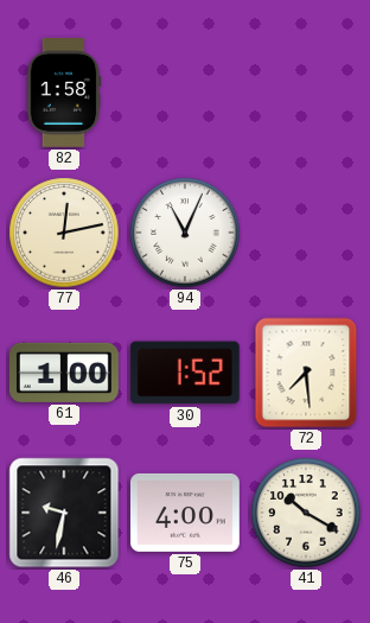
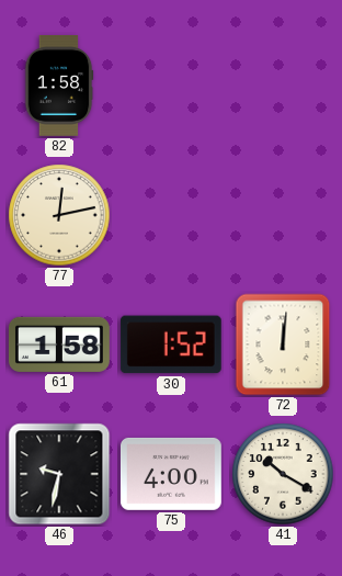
94: 11:04 -> none
61: 1:00 -> 1:58
72: 7:29 -> 12:01
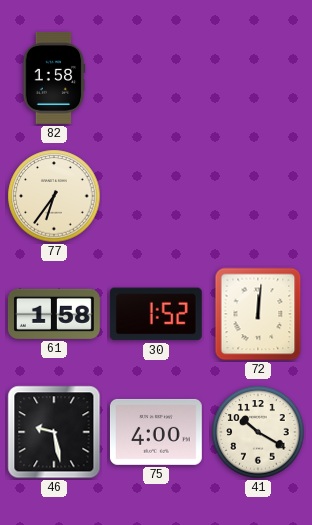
77: 12:13 -> 6:36
46: 9:32 -> 9:28
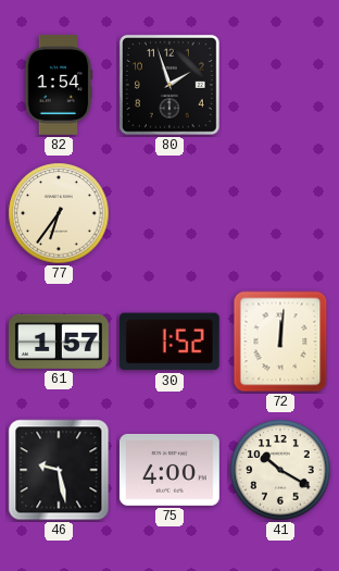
82: 1:58 -> 1:54
80: none -> 1:57
61: 1:58 -> 1:57
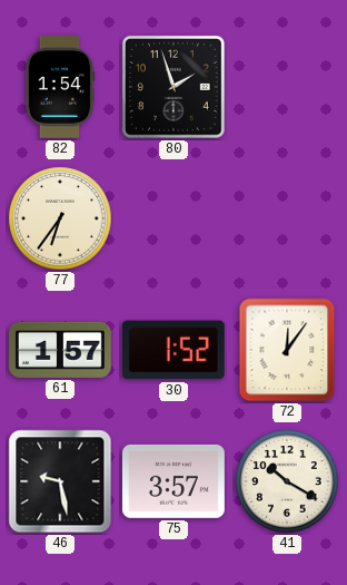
72: 12:01 -> 12:06
75: 4:00 -> 3:57
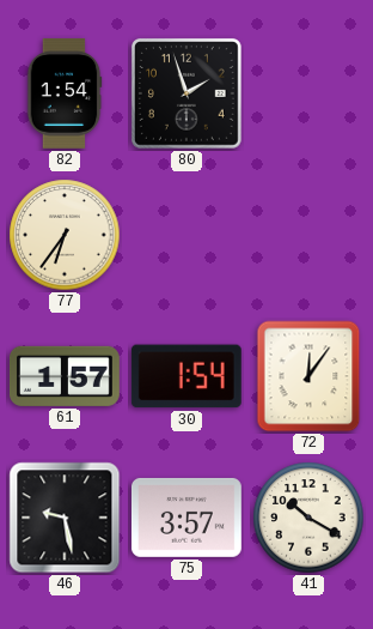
30: 1:52 -> 1:54
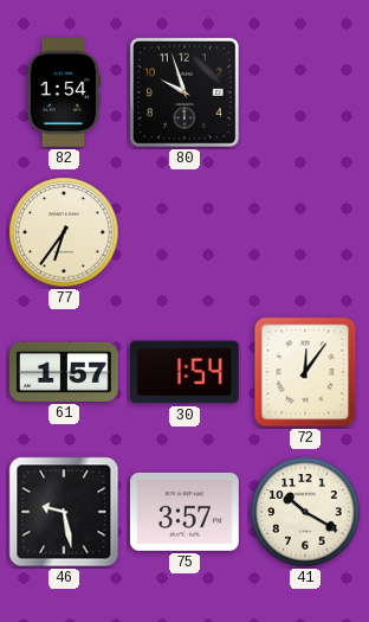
80: 1:57 -> 9:57
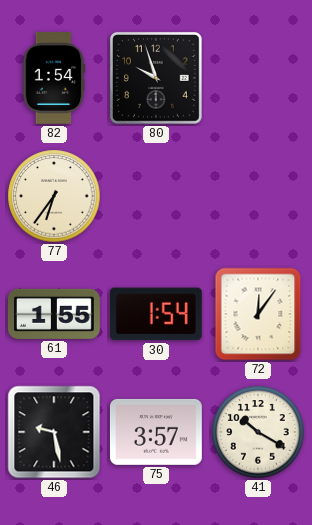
61: 1:57 -> 1:55
